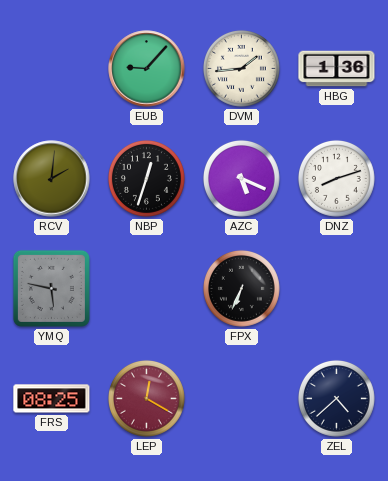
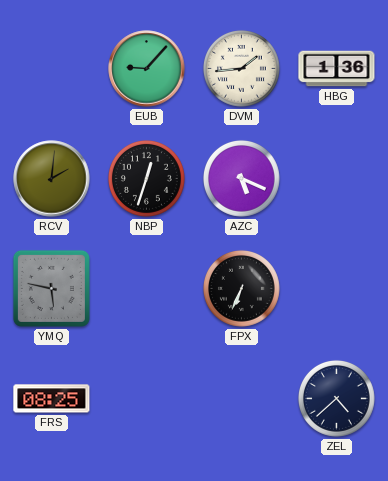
DNZ: 8:12 -> none
LEP: 12:20 -> none
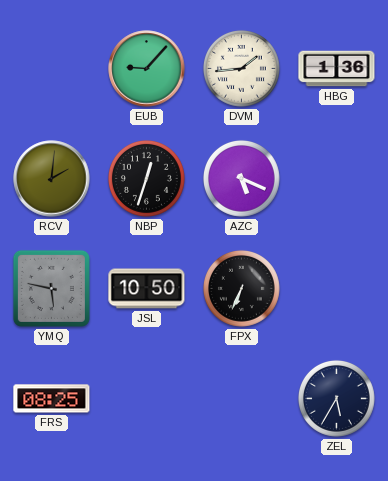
JSL: none -> 10:50
ZEL: 4:38 -> 5:35
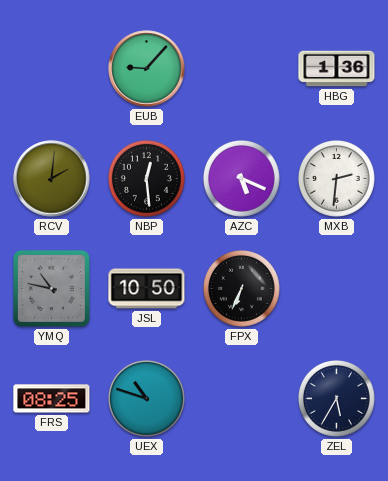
DVM: 1:44 -> none
NBP: 12:33 -> 12:29
MXB: none -> 2:31
YMQ: 5:47 -> 10:47
UEX: none -> 10:48
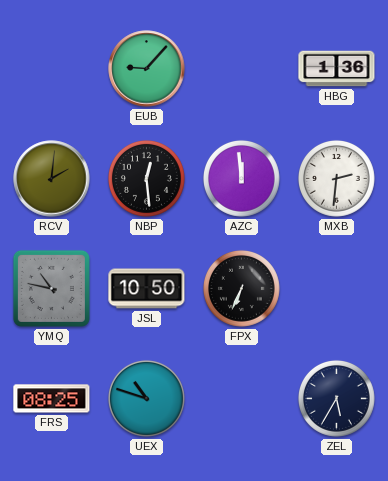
AZC: 5:19 -> 11:59
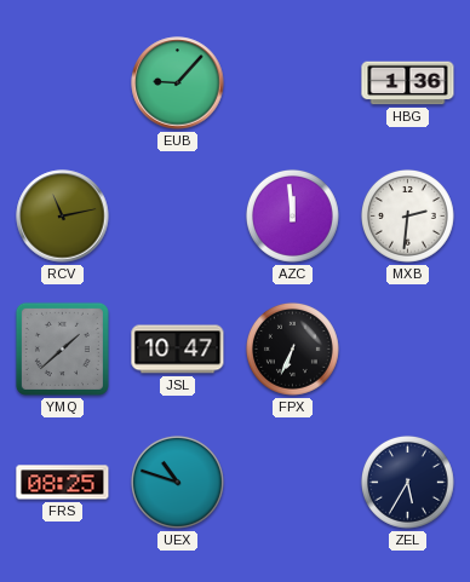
RCV: 2:01 -> 11:13
NBP: 12:29 -> none
YMQ: 10:47 -> 1:38
JSL: 10:50 -> 10:47
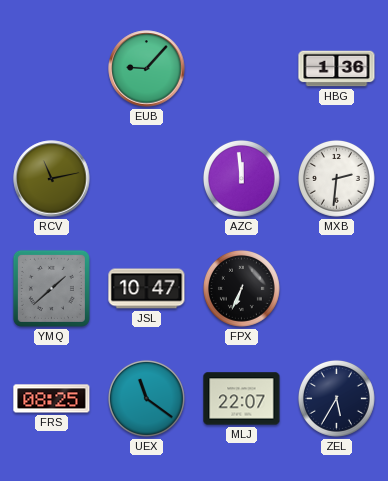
UEX: 10:48 -> 11:21
MLJ: none -> 22:07
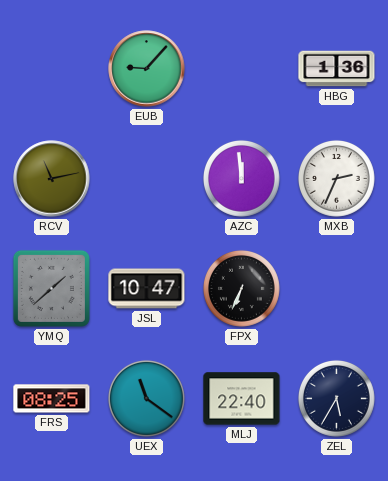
MXB: 2:31 -> 2:34
MLJ: 22:07 -> 22:40
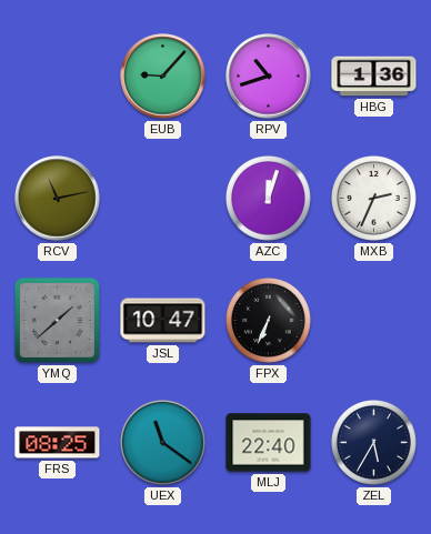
RPV: none -> 10:42
AZC: 11:59 -> 12:03
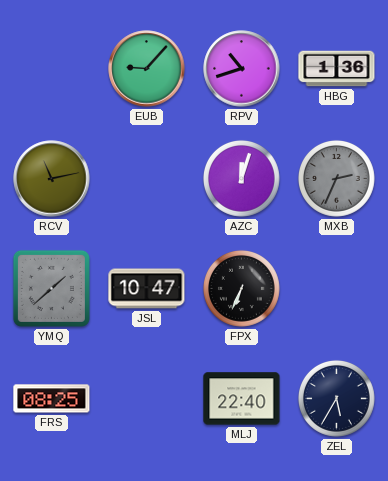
MXB dial: white -> grey
UEX: 11:21 -> none
